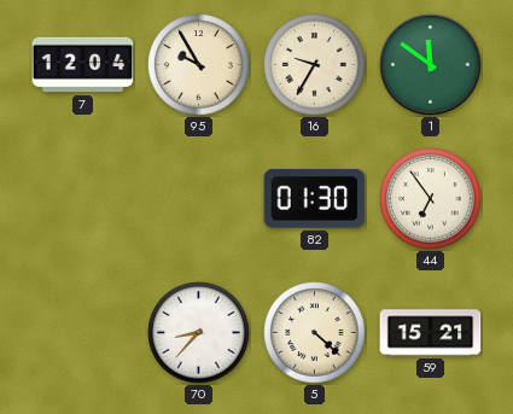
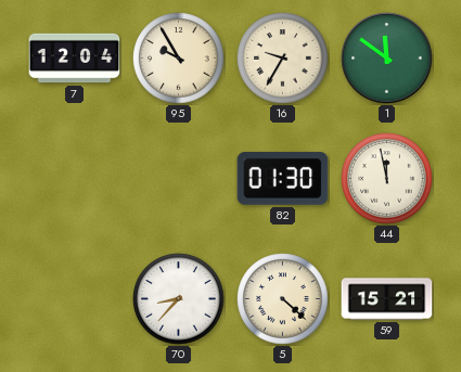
44: 6:54 -> 11:58
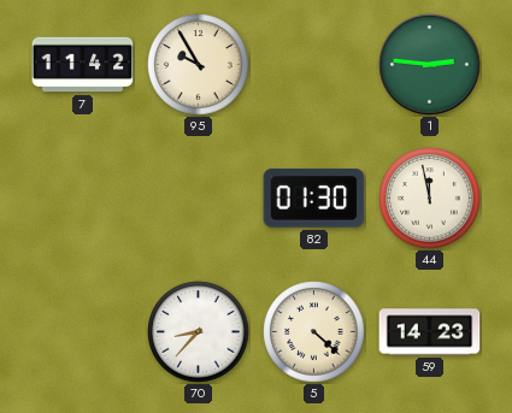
7: 12:04 -> 11:42
16: 9:35 -> none
1: 11:51 -> 2:46
59: 15:21 -> 14:23
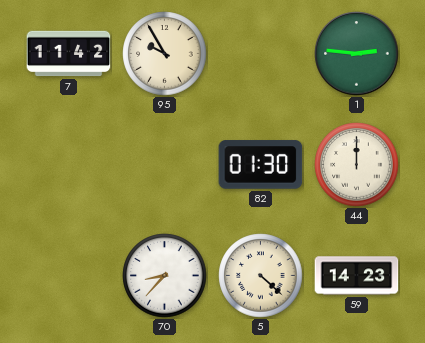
44: 11:58 -> 12:00
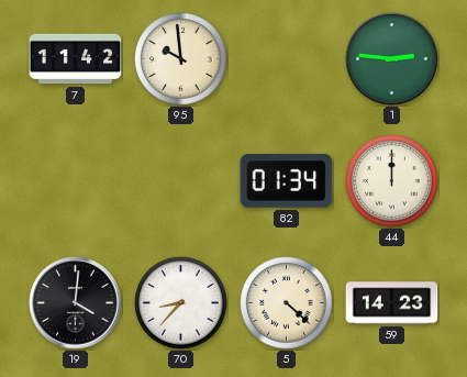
95: 9:55 -> 9:59
82: 01:30 -> 01:34
19: none -> 4:01
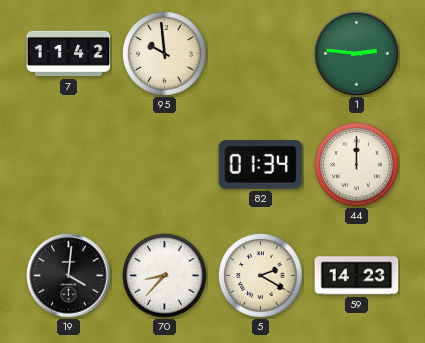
5: 4:22 -> 2:20
